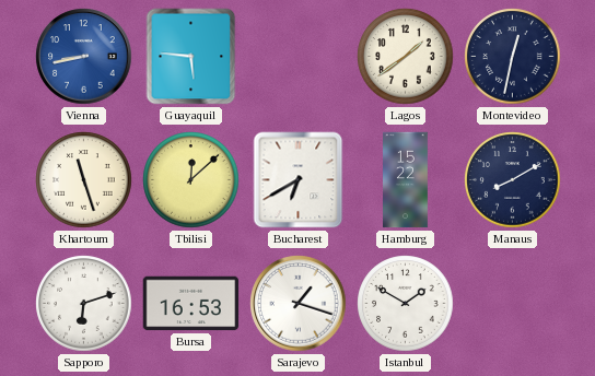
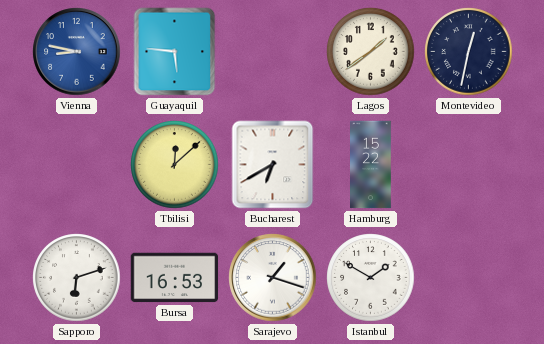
Vienna: 8:43 -> 8:47
Khartoum: 11:27 -> none
Manaus: 8:10 -> none
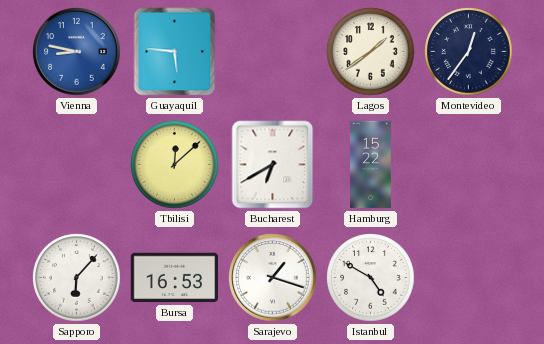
Montevideo: 12:32 -> 12:36
Sapporo: 6:12 -> 6:07
Istanbul: 1:50 -> 4:50
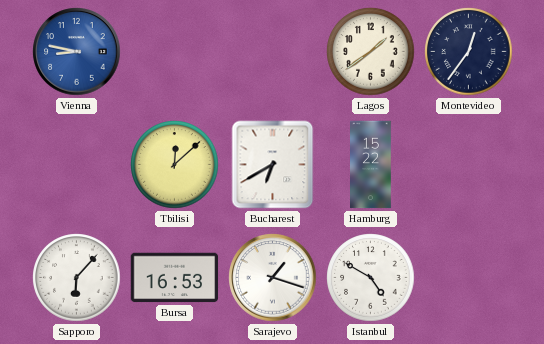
Guayaquil: 5:46 -> none
